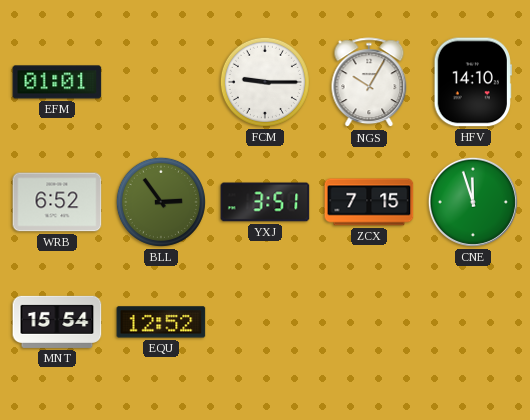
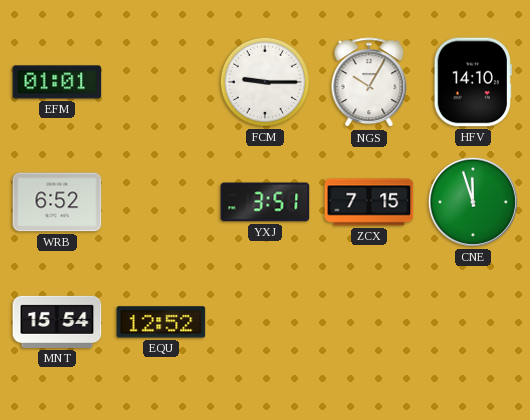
BLL: 2:54 -> none
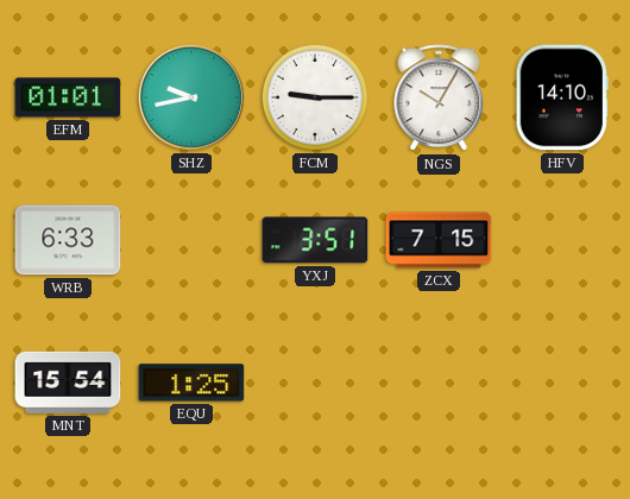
SHZ: none -> 9:43
WRB: 6:52 -> 6:33
CNE: 11:57 -> none
EQU: 12:52 -> 1:25
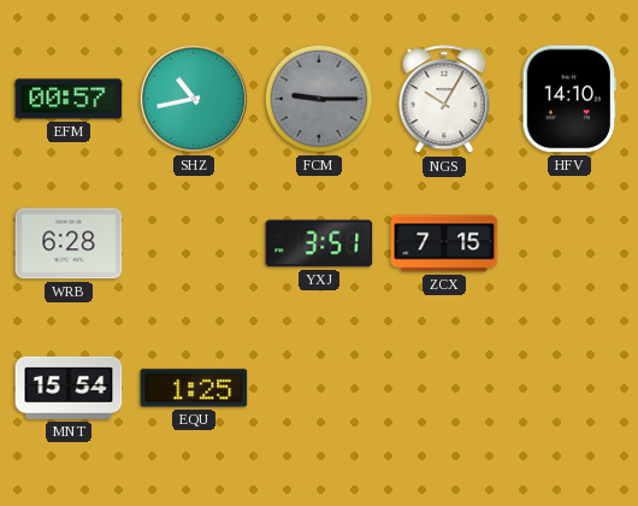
EFM: 01:01 -> 00:57
SHZ: 9:43 -> 10:43
FCM dial: white -> grey
WRB: 6:33 -> 6:28
